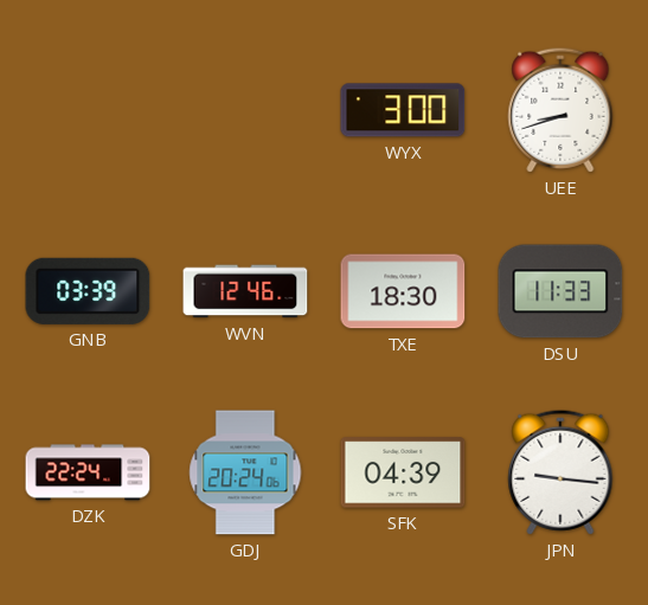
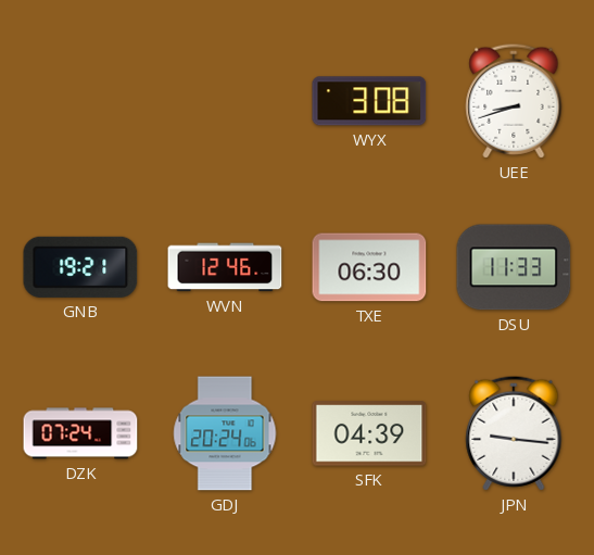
WYX: 3:00 -> 3:08
GNB: 03:39 -> 19:21
TXE: 18:30 -> 06:30
DZK: 22:24 -> 07:24
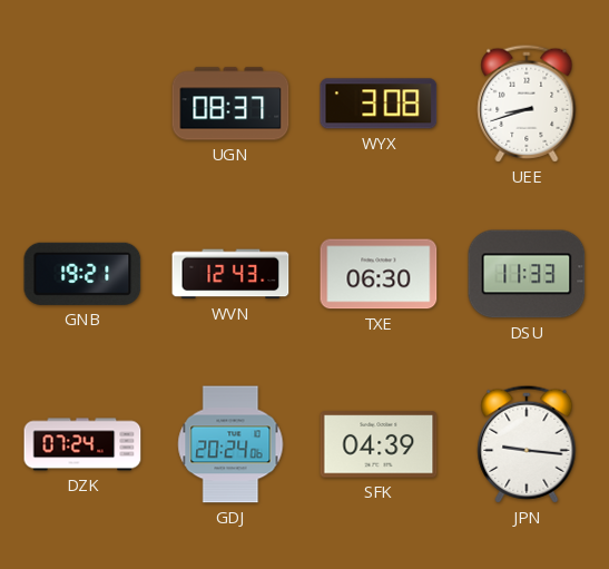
UGN: none -> 08:37
WVN: 12:46 -> 12:43
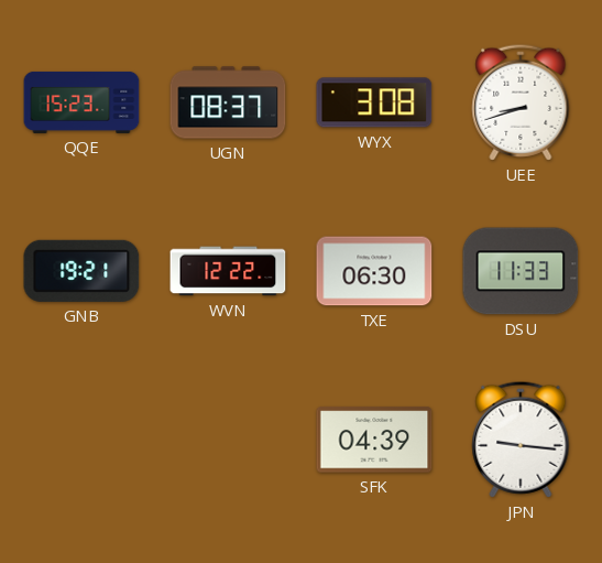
QQE: none -> 15:23
WVN: 12:43 -> 12:22
DZK: 07:24 -> none
GDJ: 20:24 -> none
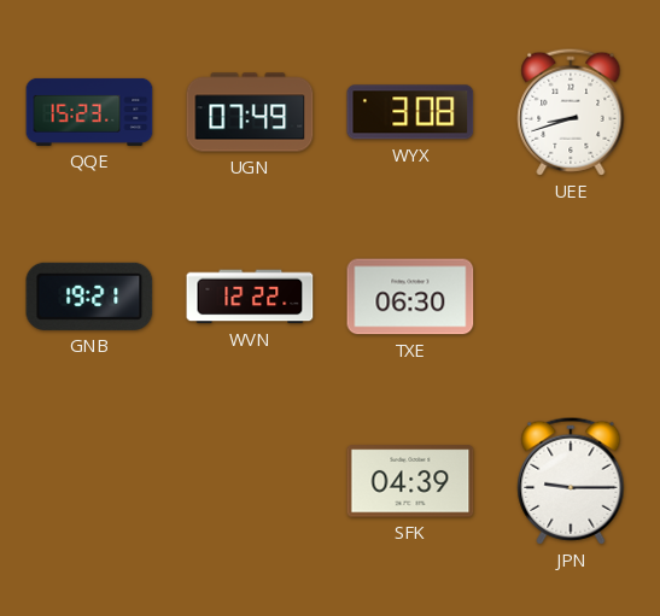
UGN: 08:37 -> 07:49
DSU: 11:33 -> none
JPN: 9:16 -> 9:15
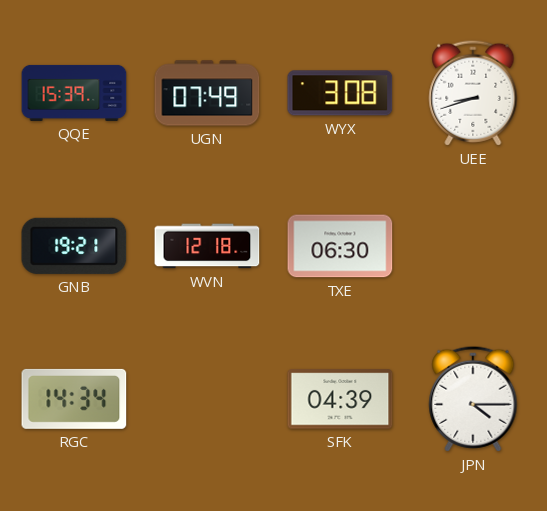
QQE: 15:23 -> 15:39
WVN: 12:22 -> 12:18
RGC: none -> 14:34
JPN: 9:15 -> 4:15
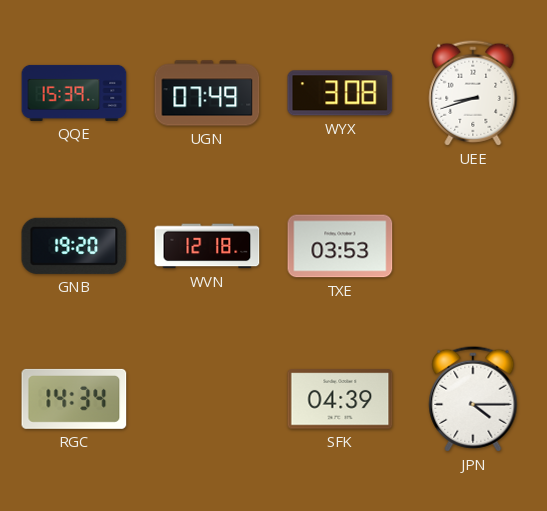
GNB: 19:21 -> 19:20
TXE: 06:30 -> 03:53
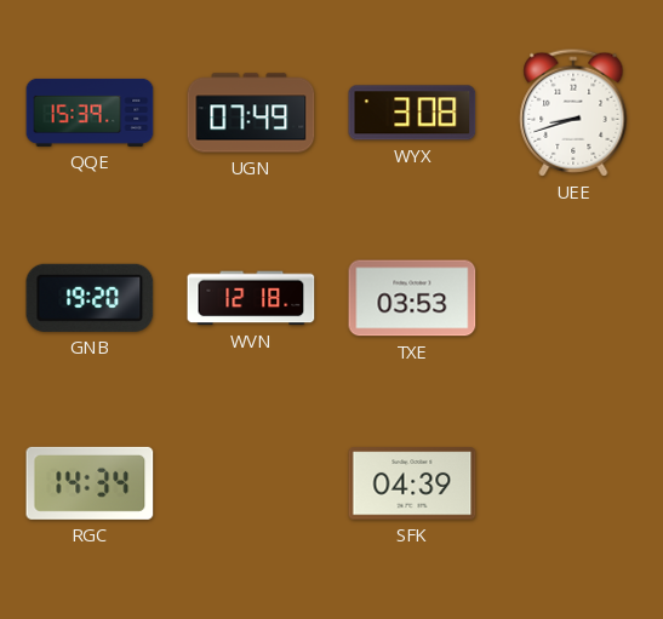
JPN: 4:15 -> none
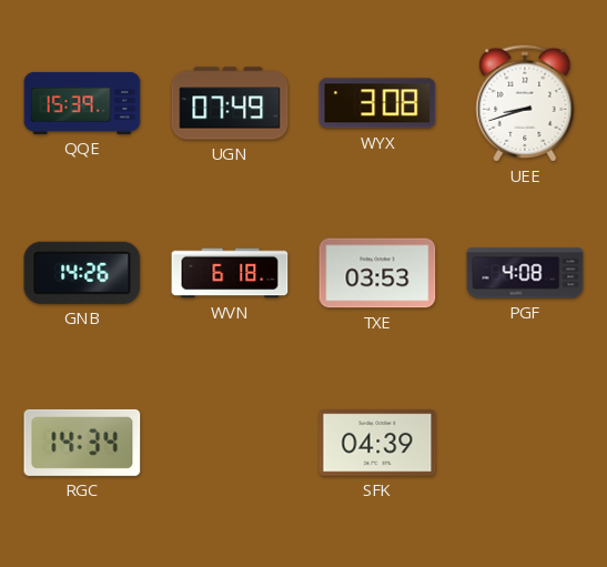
GNB: 19:20 -> 14:26
WVN: 12:18 -> 6:18
PGF: none -> 4:08
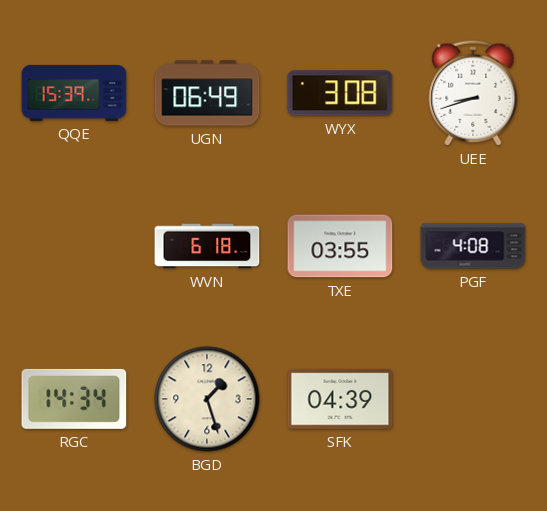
UGN: 07:49 -> 06:49
GNB: 14:26 -> none
TXE: 03:53 -> 03:55
BGD: none -> 1:27
